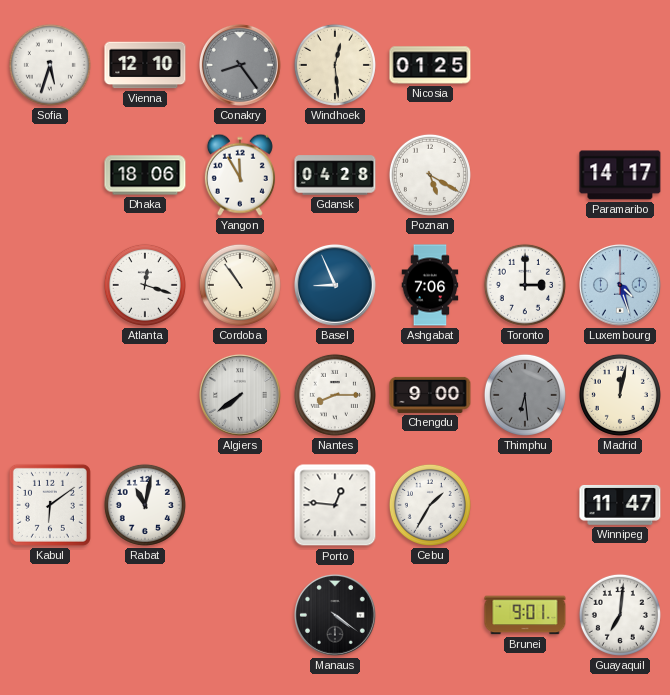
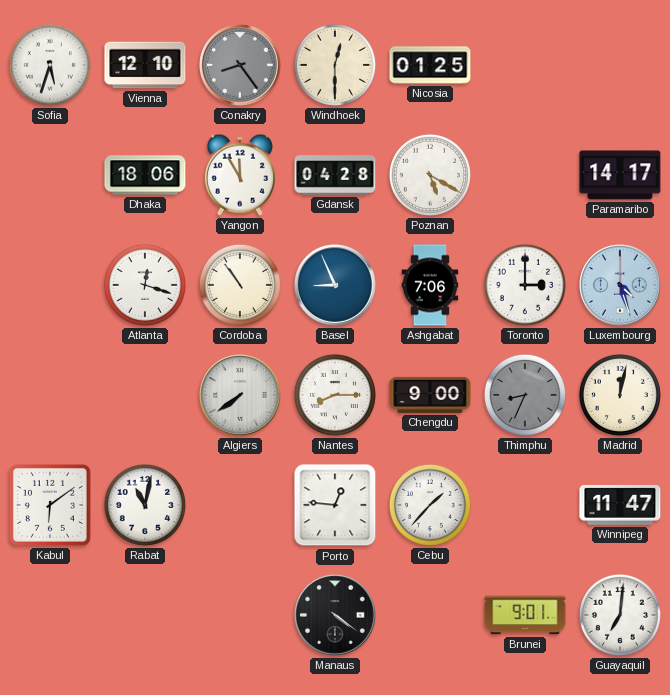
Windhoek: 12:29 -> 12:30
Thimphu: 6:29 -> 8:34
Cebu: 1:35 -> 1:37
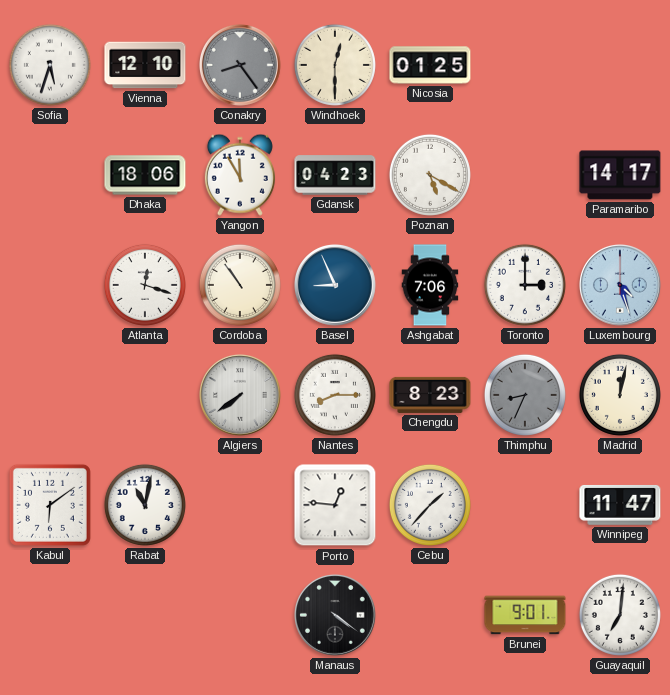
Gdansk: 04:28 -> 04:23
Chengdu: 9:00 -> 8:23
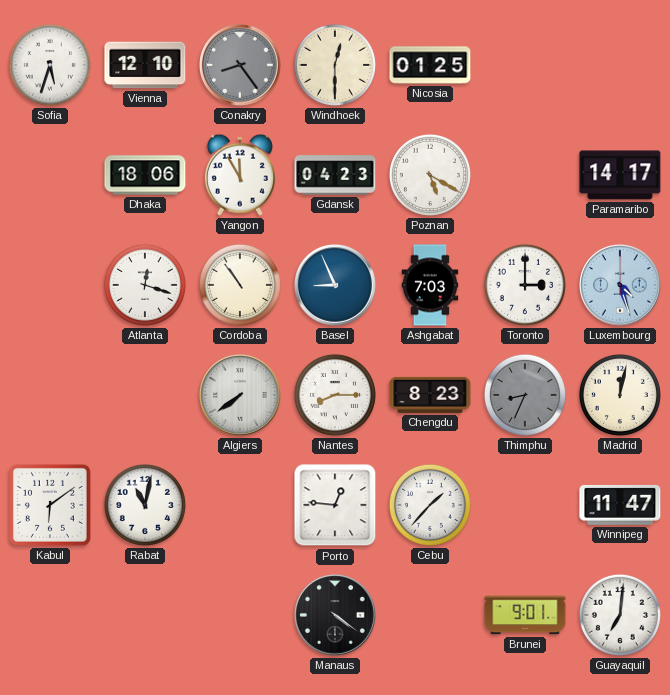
Ashgabat: 7:06 -> 7:03
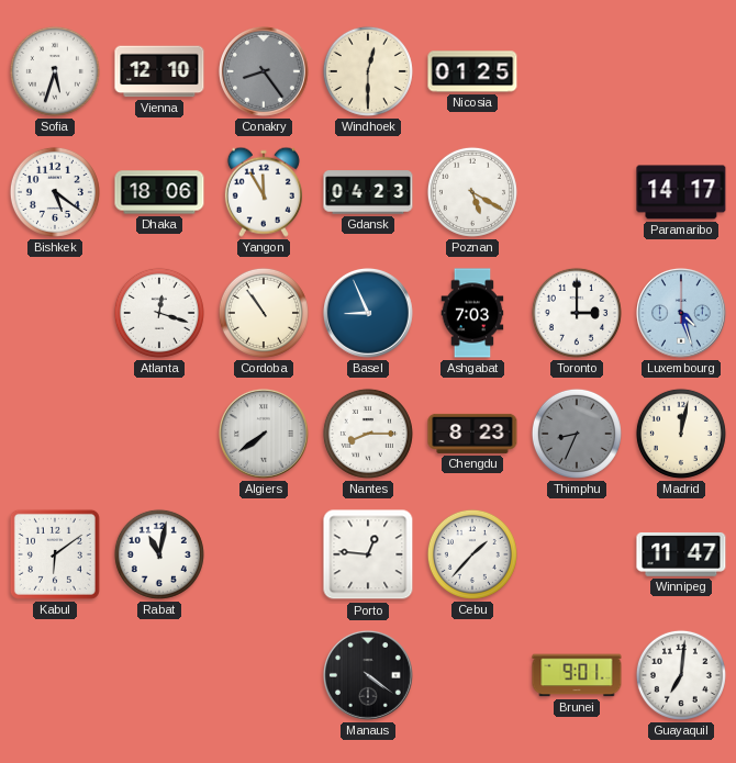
Bishkek: none -> 5:21
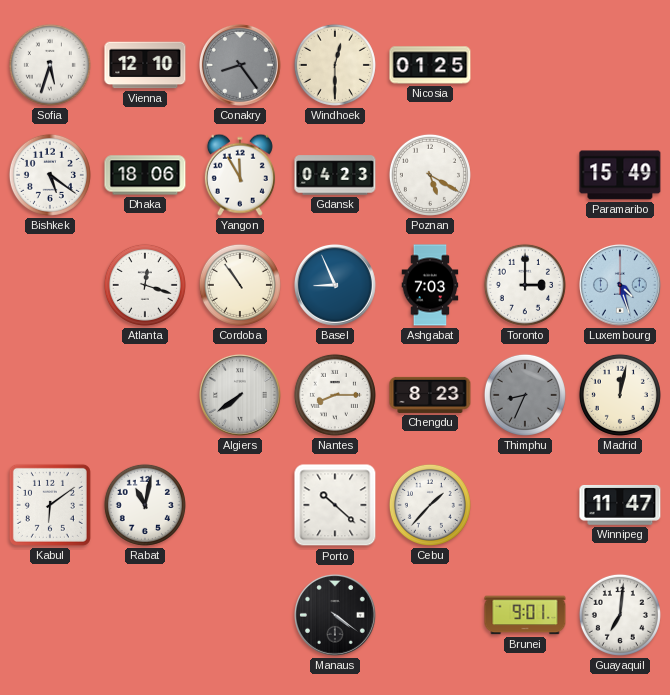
Paramaribo: 14:17 -> 15:49
Porto: 12:46 -> 10:22
